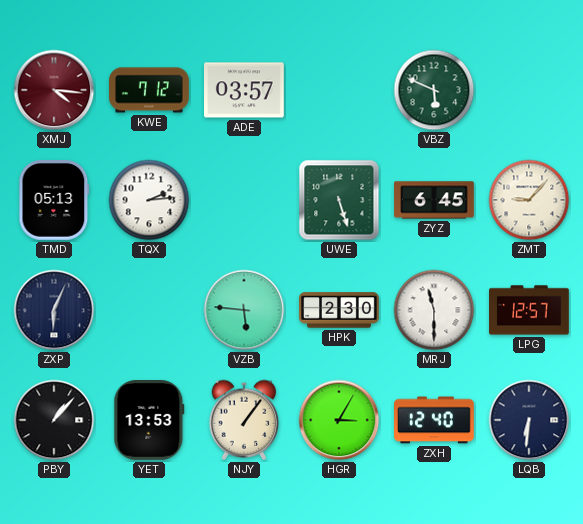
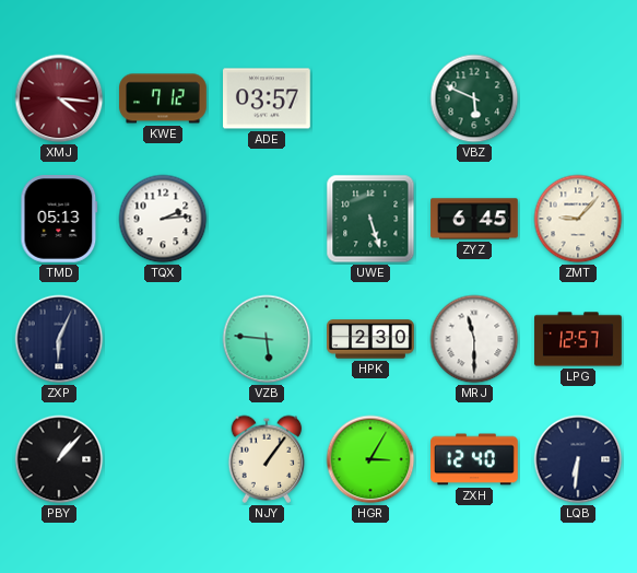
YET: 13:53 -> none
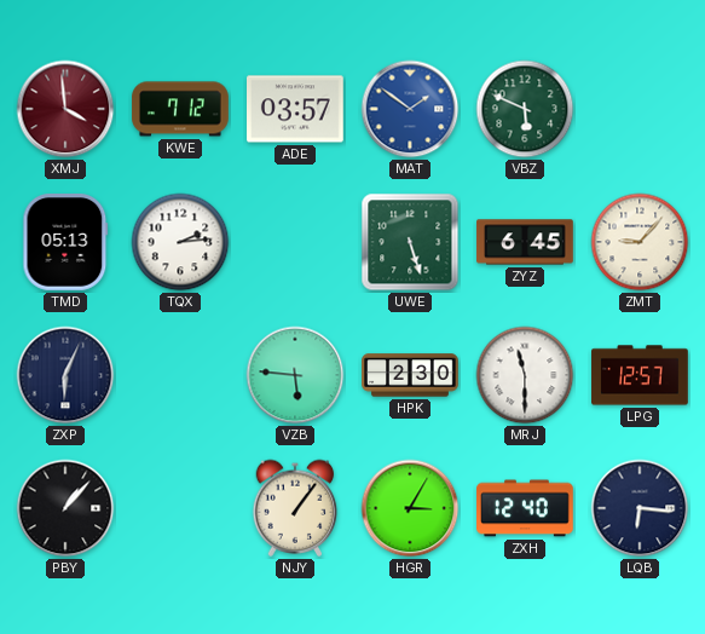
XMJ: 4:16 -> 3:59
MAT: none -> 1:51
LQB: 6:31 -> 6:16
